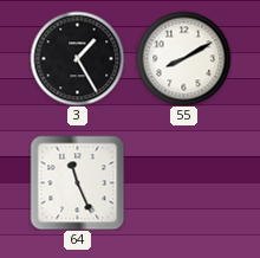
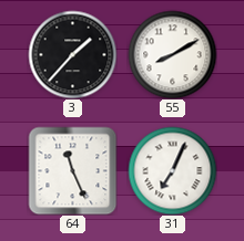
3: 1:25 -> 1:37
31: none -> 7:04
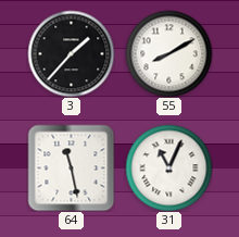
64: 11:26 -> 11:28
31: 7:04 -> 11:04
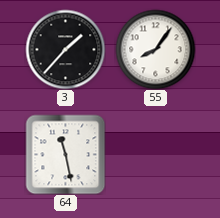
55: 8:10 -> 8:06
31: 11:04 -> none
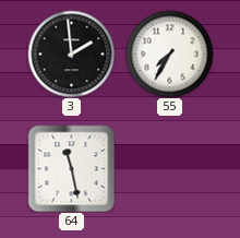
3: 1:37 -> 1:59
55: 8:06 -> 7:35
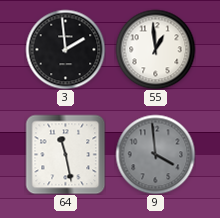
55: 7:35 -> 12:59
9: none -> 3:59
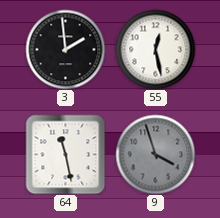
55: 12:59 -> 12:28
9: 3:59 -> 3:57
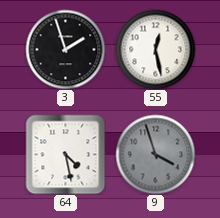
3: 1:59 -> 1:57
64: 11:28 -> 4:28
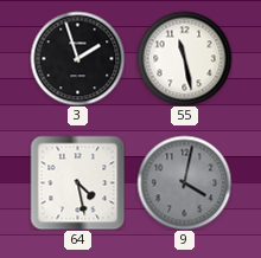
55: 12:28 -> 11:28
9: 3:57 -> 4:02
